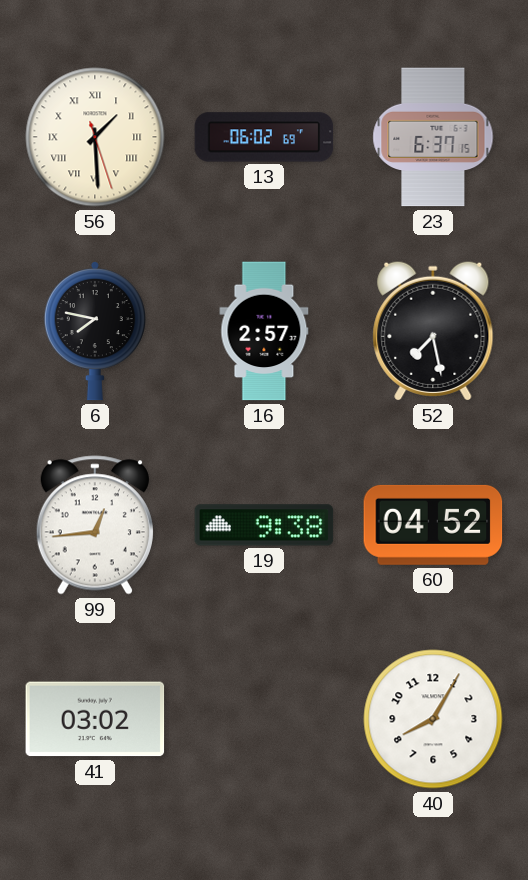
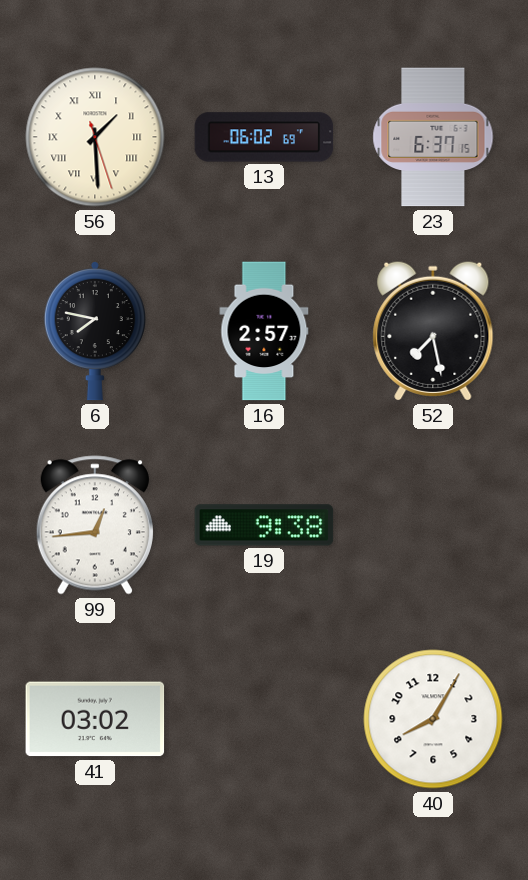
60: 04:52 -> none
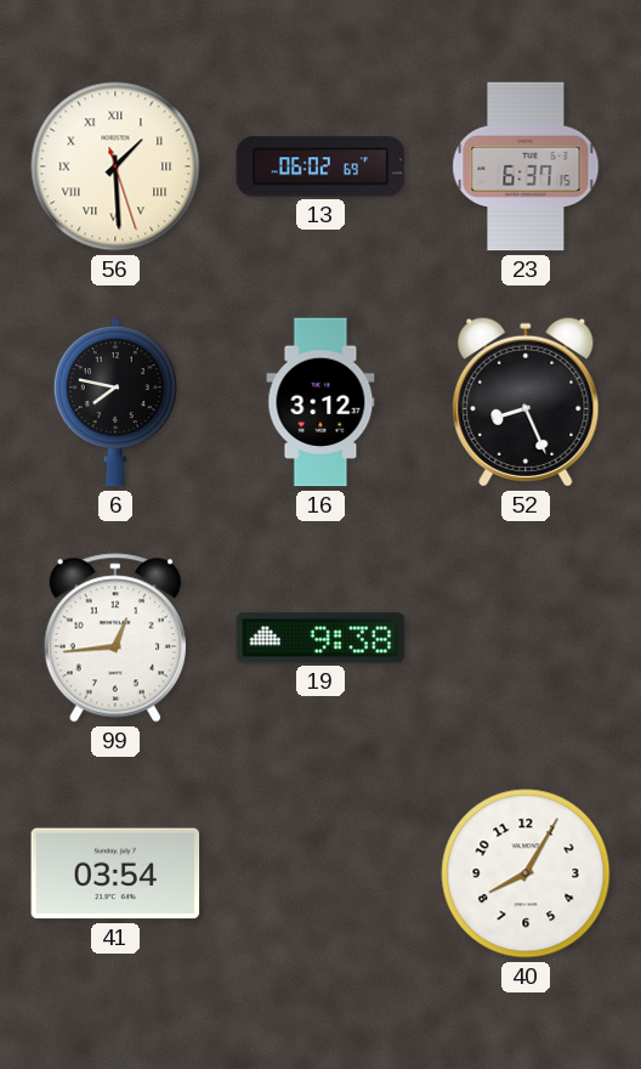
16: 2:57 -> 3:12
52: 7:28 -> 8:26
41: 03:02 -> 03:54
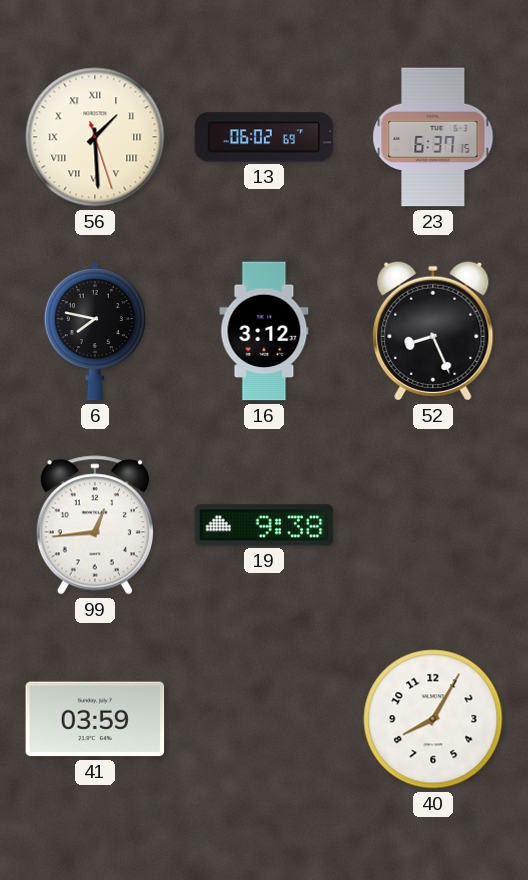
41: 03:54 -> 03:59
